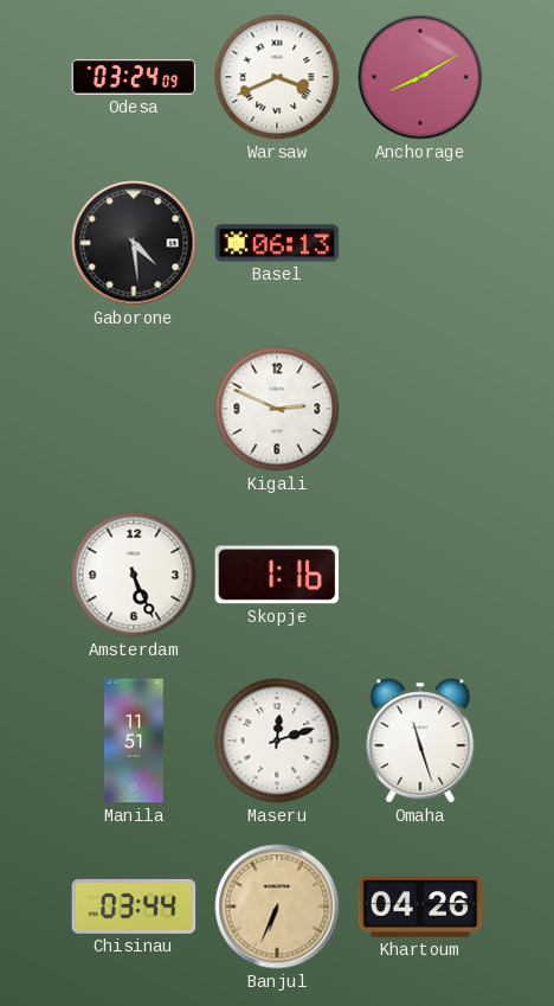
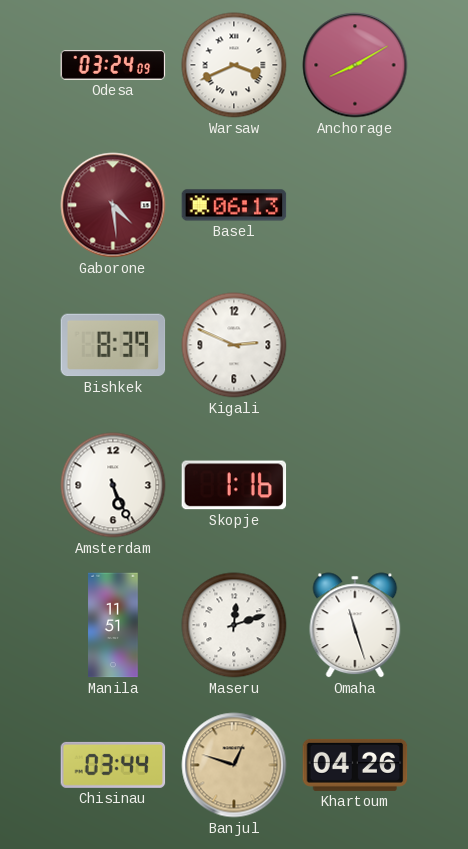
Gaborone dial: black -> burgundy
Bishkek: none -> 8:39
Banjul: 6:34 -> 12:48
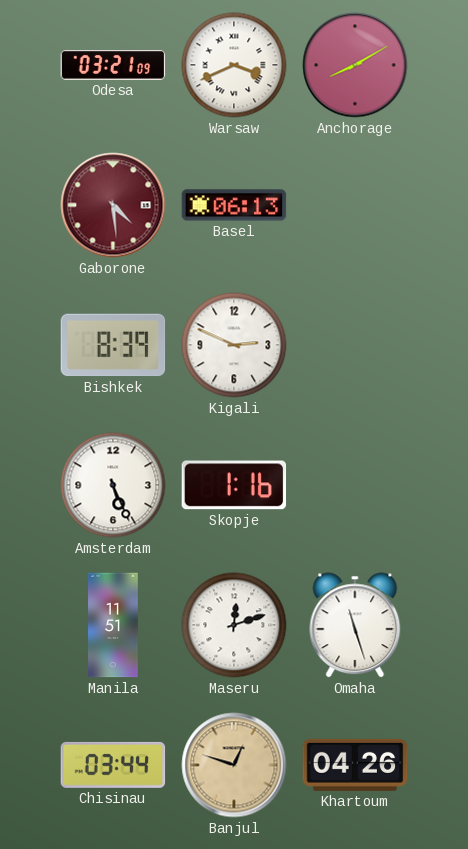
Odesa: 03:24 -> 03:21
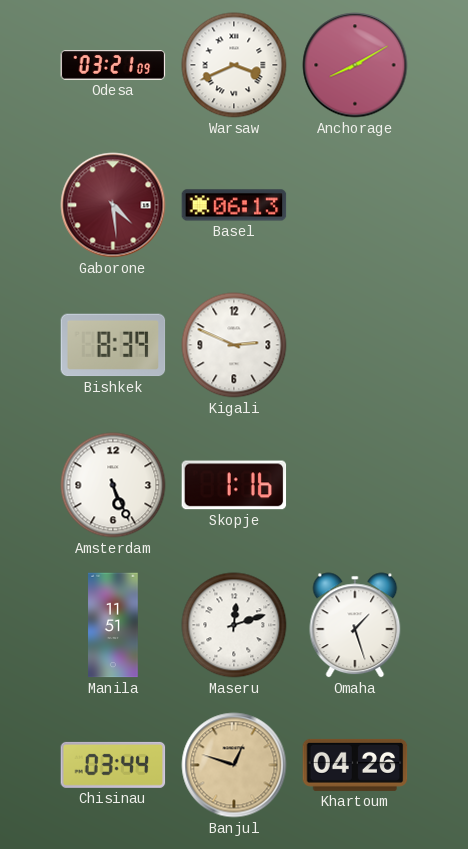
Omaha: 11:27 -> 1:27
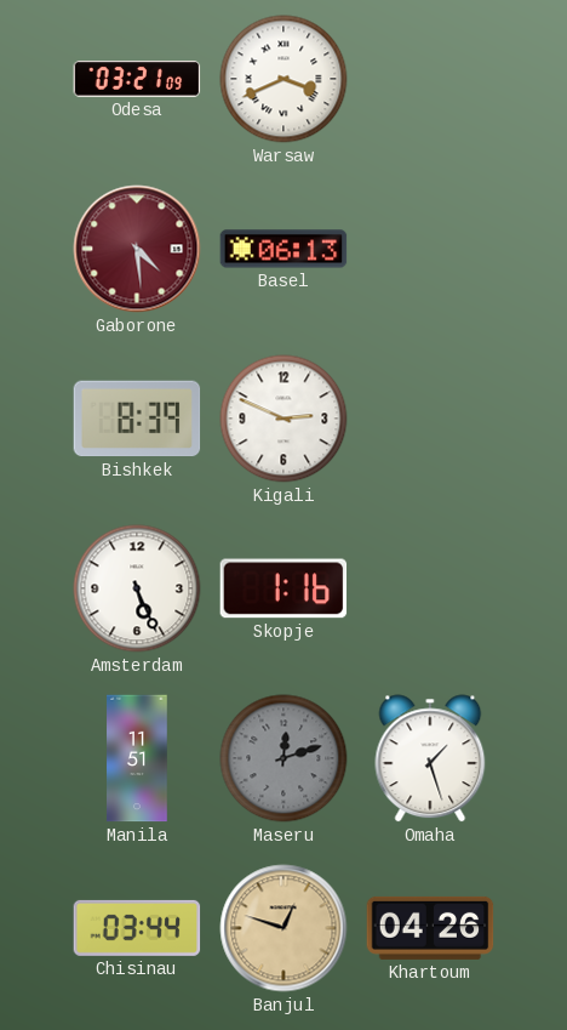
Anchorage: 8:10 -> none
Maseru dial: white -> grey
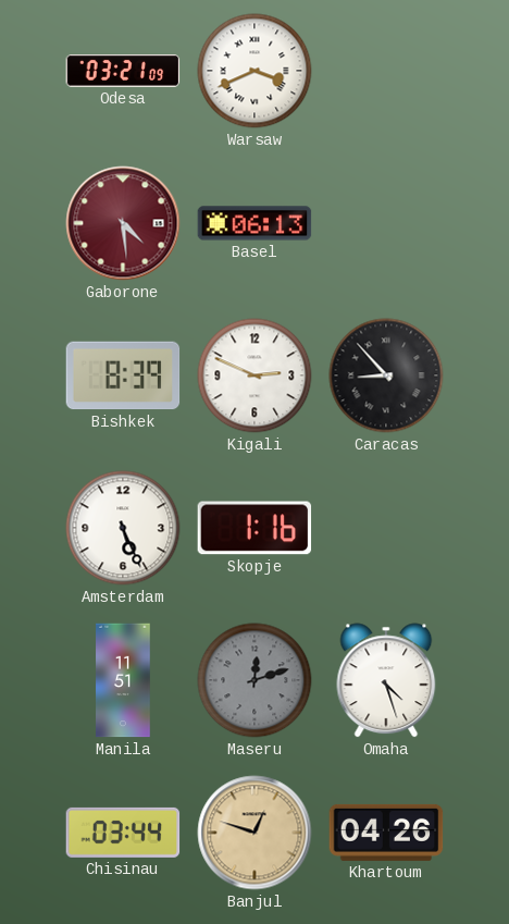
Caracas: none -> 8:53
Omaha: 1:27 -> 4:27
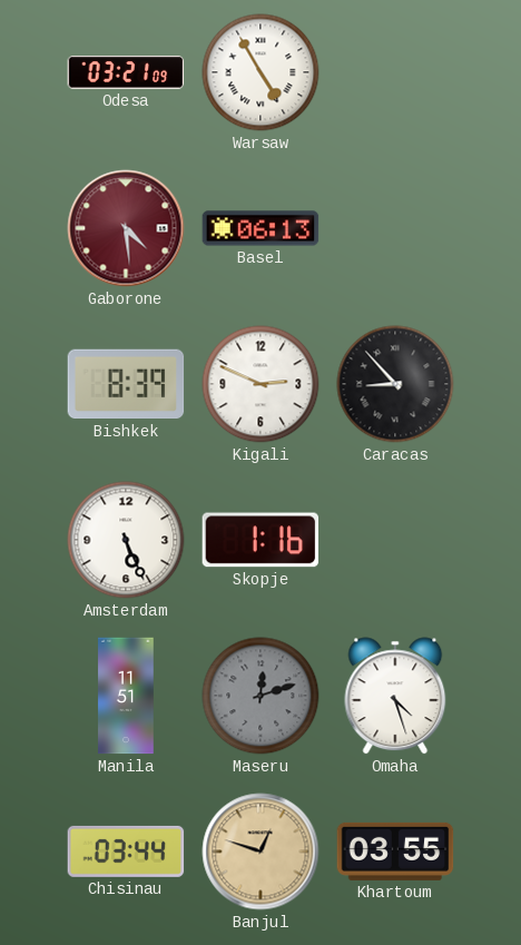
Warsaw: 3:41 -> 4:55
Khartoum: 04:26 -> 03:55
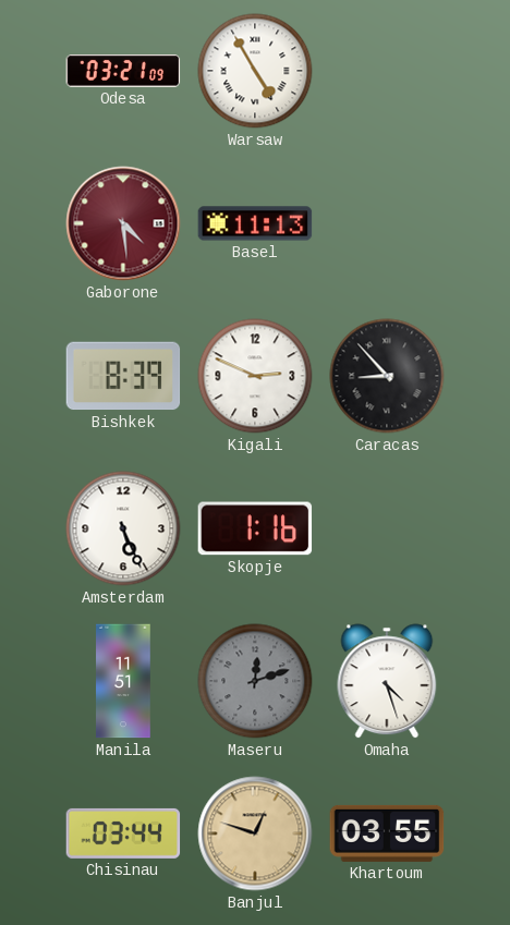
Basel: 06:13 -> 11:13
